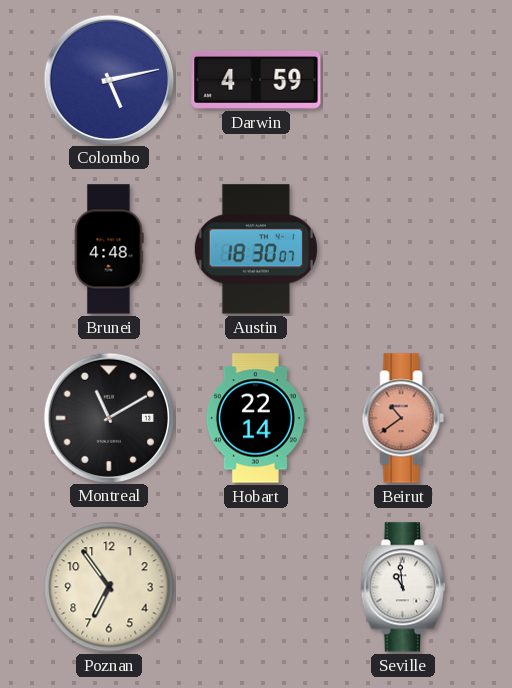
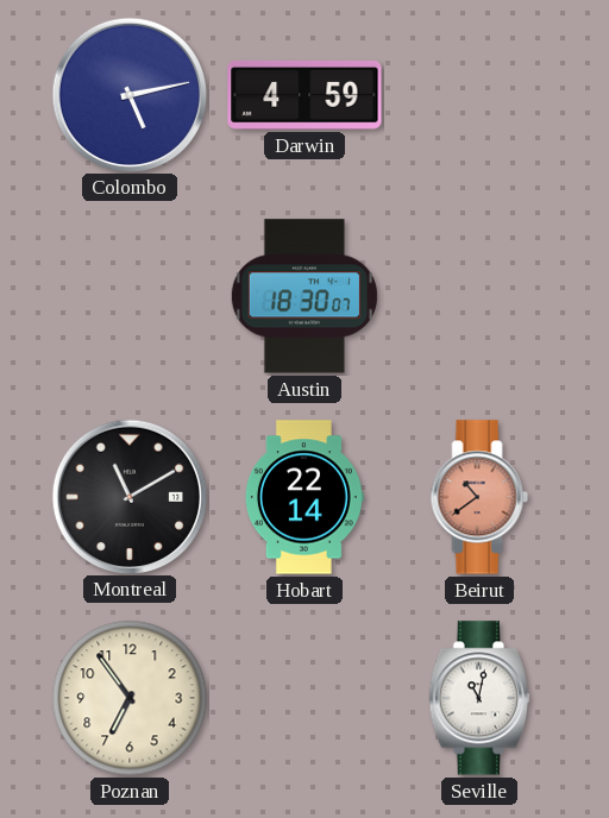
Brunei: 4:48 -> none
Seville: 10:59 -> 11:02
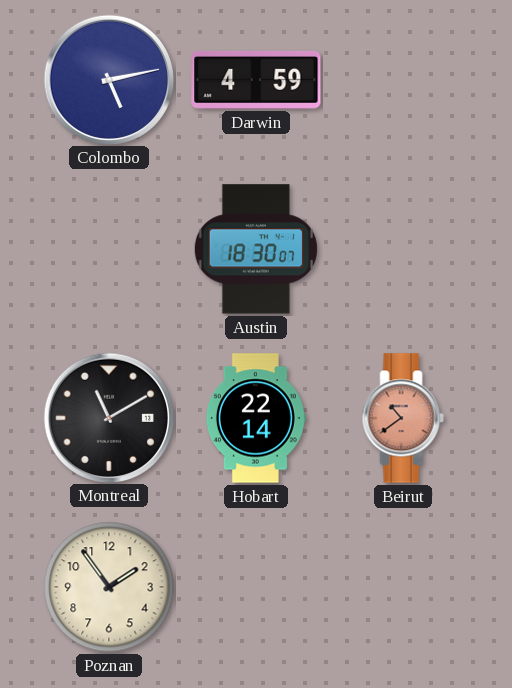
Poznan: 6:54 -> 1:54
Seville: 11:02 -> none
